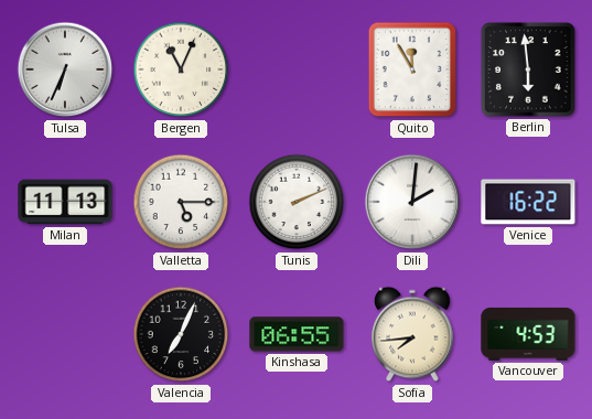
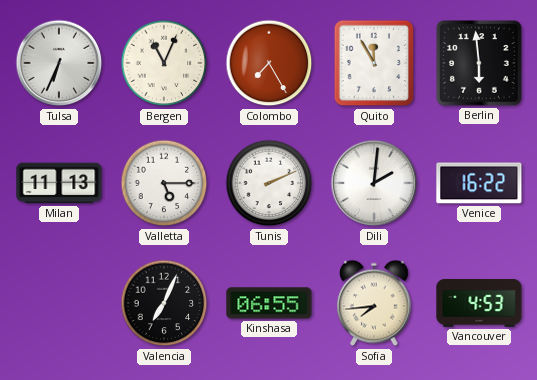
Colombo: none -> 7:25
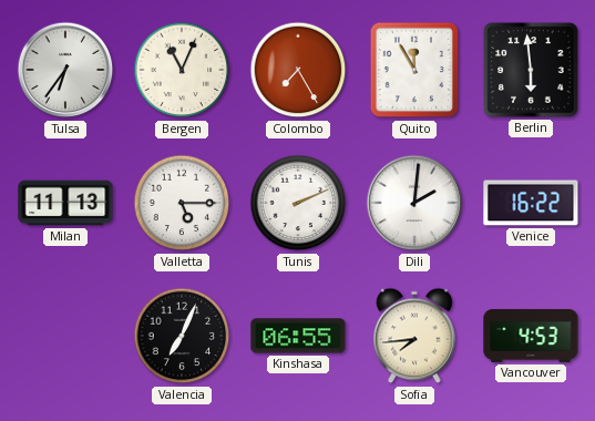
Tulsa: 6:34 -> 6:36
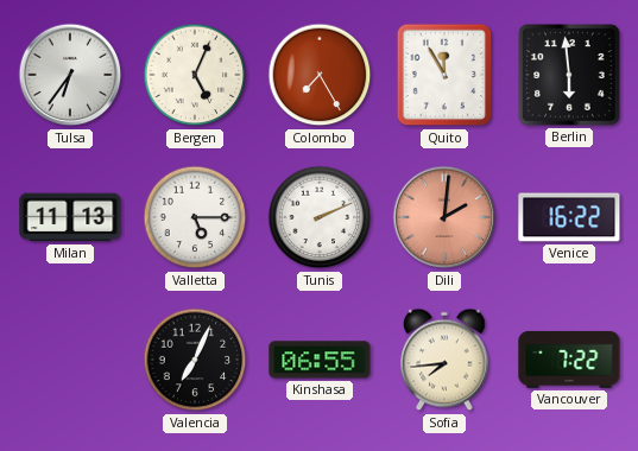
Bergen: 11:04 -> 5:04
Dili dial: white -> salmon
Vancouver: 4:53 -> 7:22
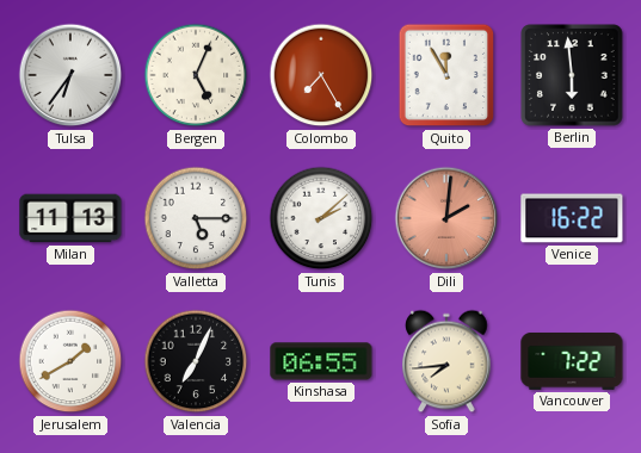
Tunis: 2:11 -> 2:08
Jerusalem: none -> 1:40
